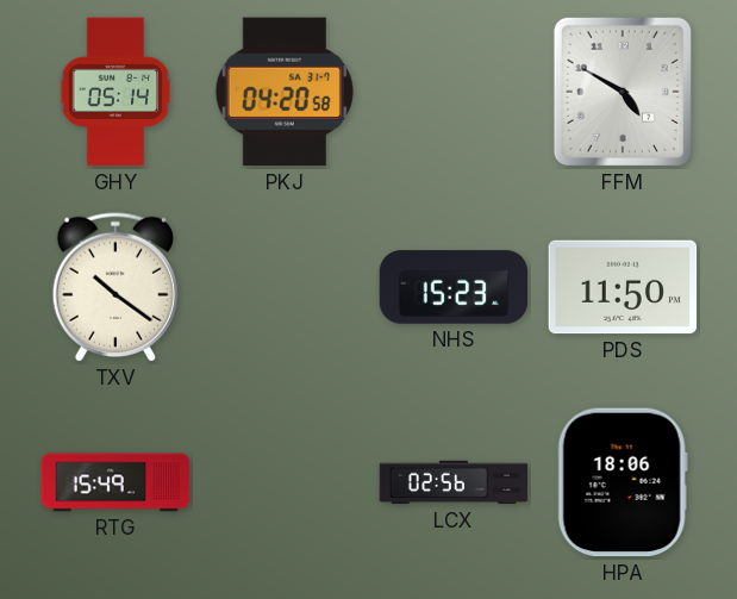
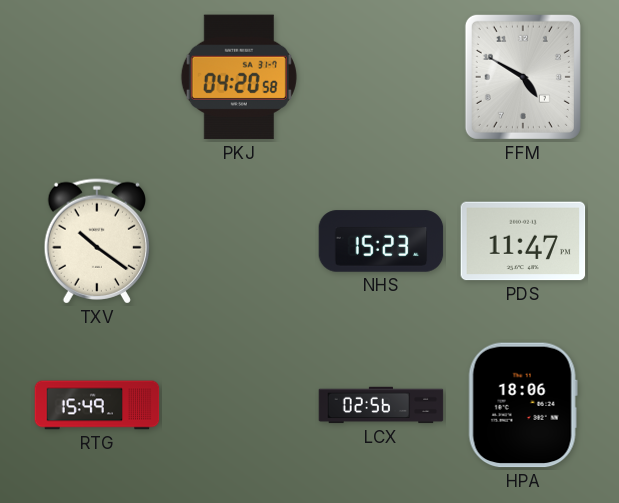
GHY: 05:14 -> none
PDS: 11:50 -> 11:47
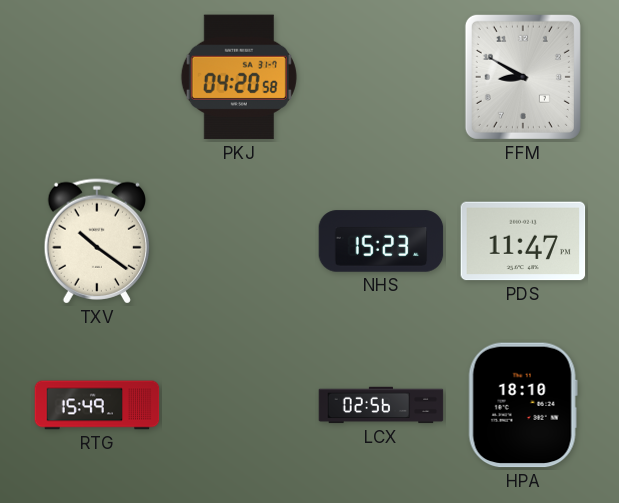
FFM: 4:50 -> 8:50
HPA: 18:06 -> 18:10
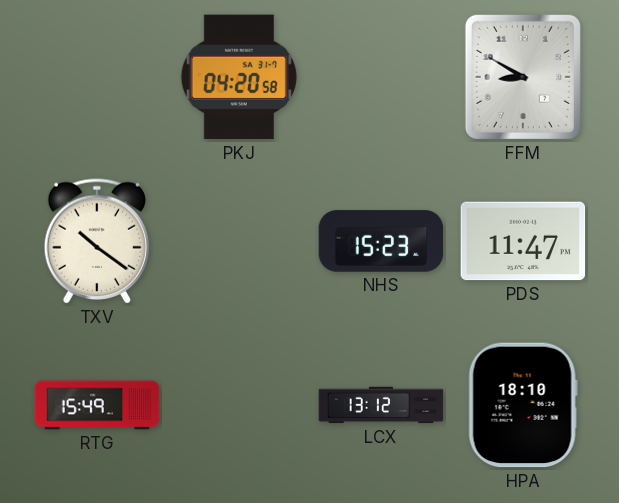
LCX: 02:56 -> 13:12
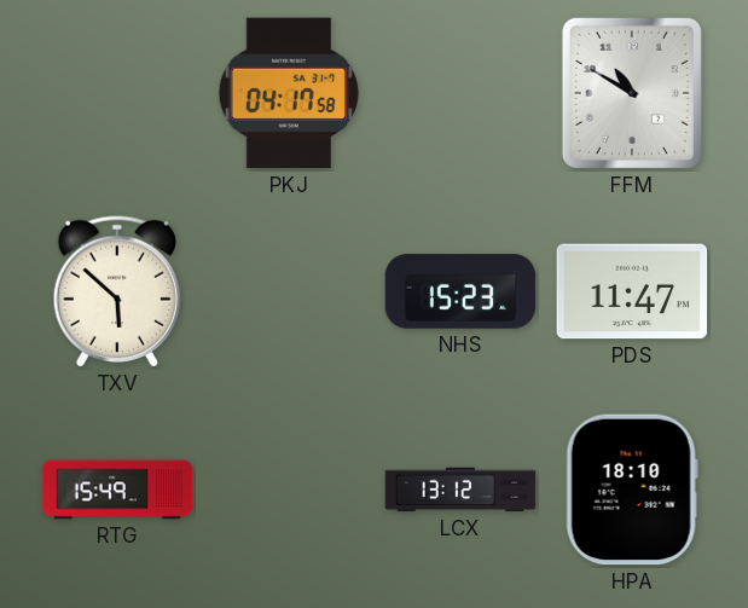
PKJ: 04:20 -> 04:17
FFM: 8:50 -> 10:50
TXV: 10:21 -> 5:52
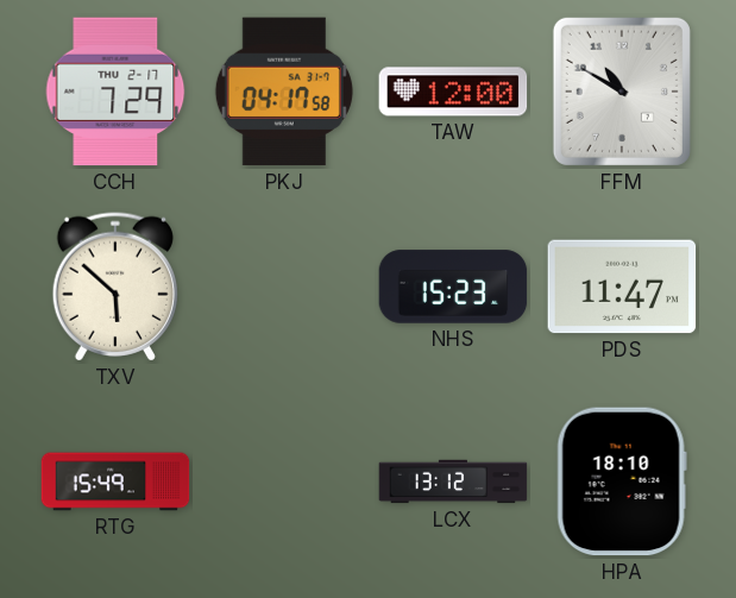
CCH: none -> 7:29
TAW: none -> 12:00
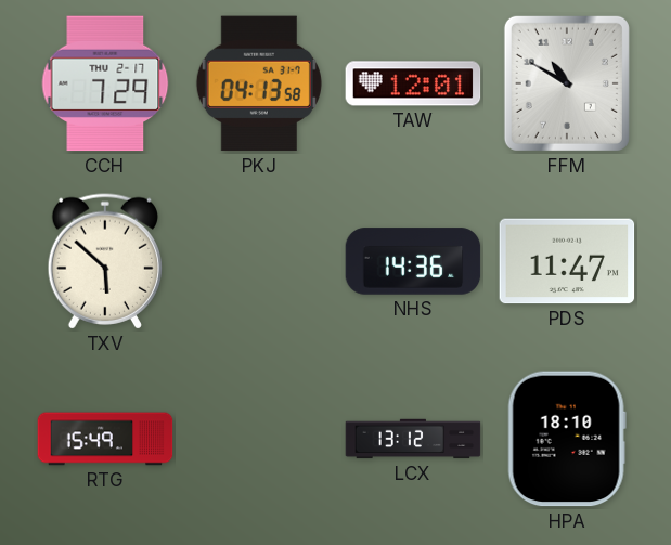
PKJ: 04:17 -> 04:13
TAW: 12:00 -> 12:01
NHS: 15:23 -> 14:36
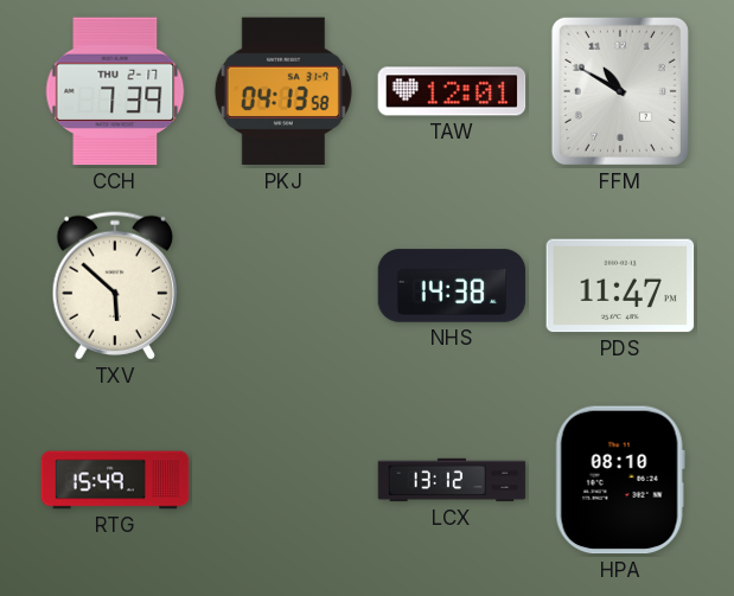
CCH: 7:29 -> 7:39
NHS: 14:36 -> 14:38
HPA: 18:10 -> 08:10
